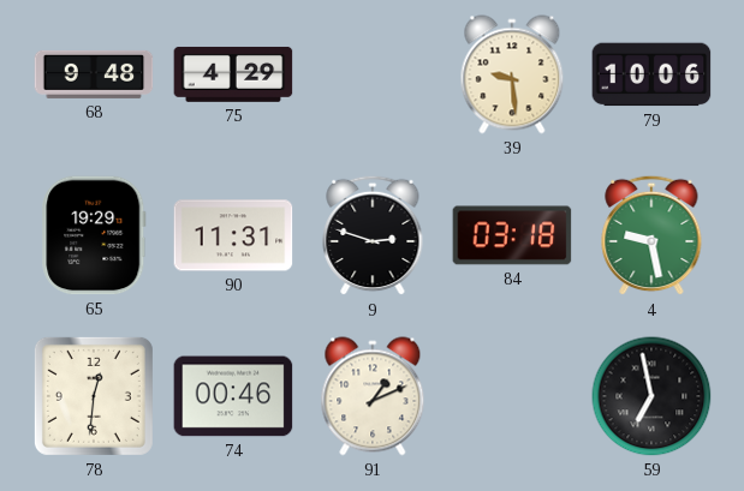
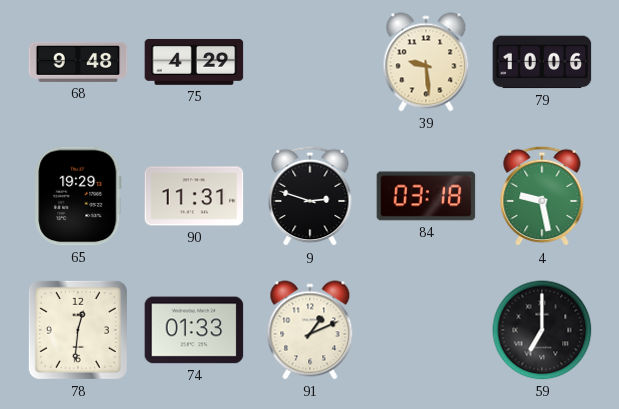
74: 00:46 -> 01:33
59: 6:58 -> 7:00
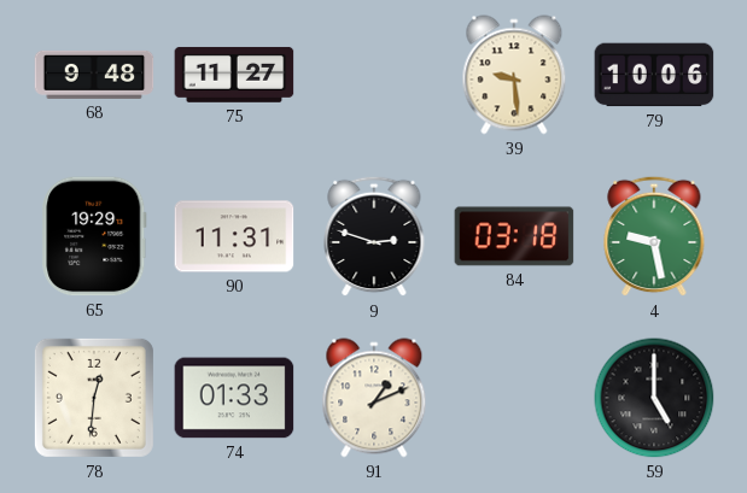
75: 4:29 -> 11:27
59: 7:00 -> 5:00
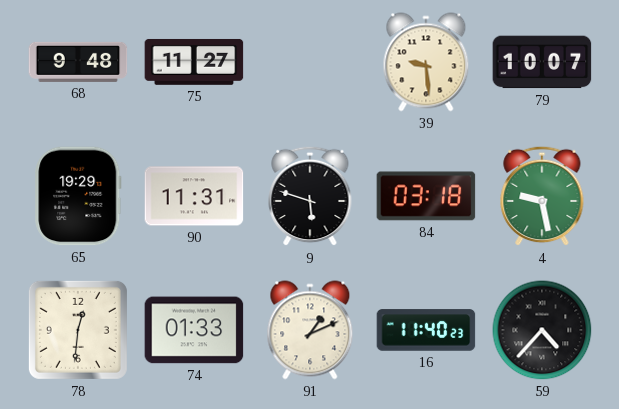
79: 10:06 -> 10:07
9: 2:48 -> 5:48
16: none -> 11:40
59: 5:00 -> 4:37
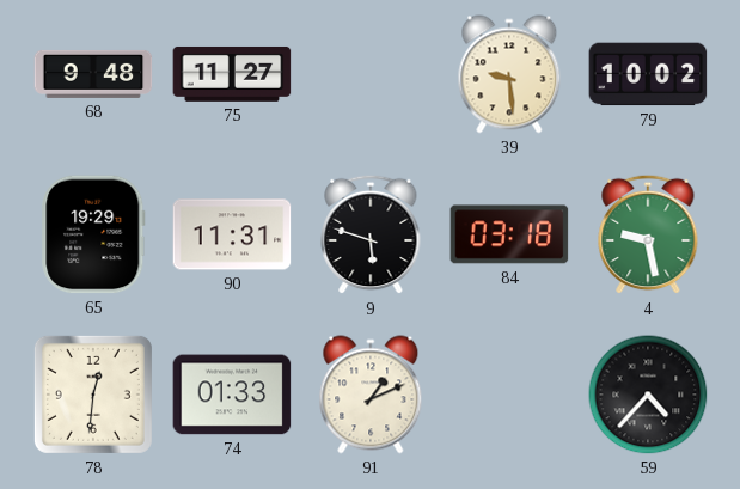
79: 10:07 -> 10:02
16: 11:40 -> none
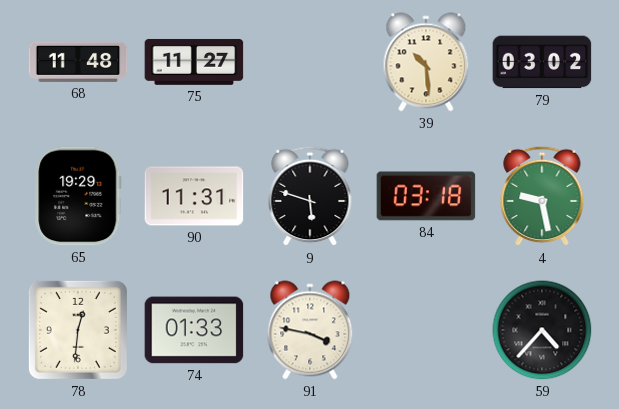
68: 9:48 -> 11:48
39: 9:29 -> 10:29
79: 10:02 -> 03:02
91: 1:11 -> 3:47
